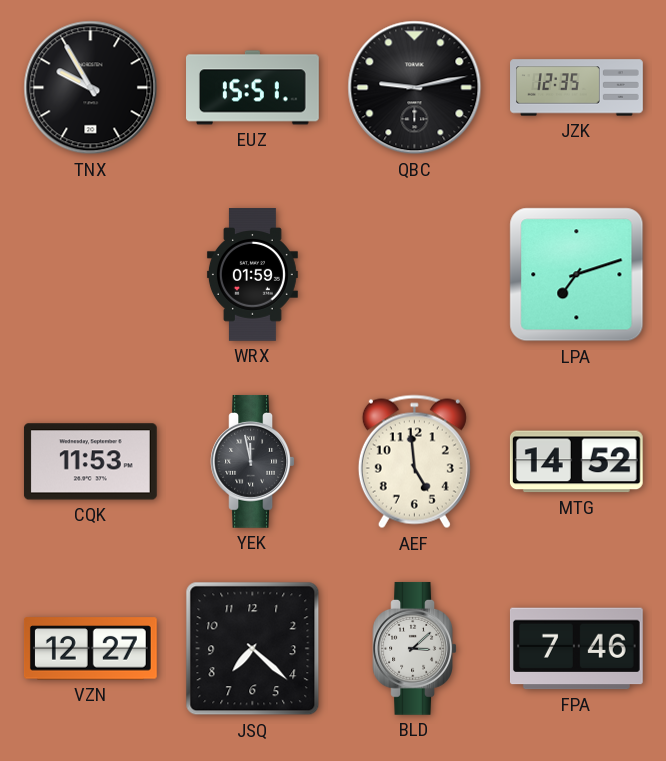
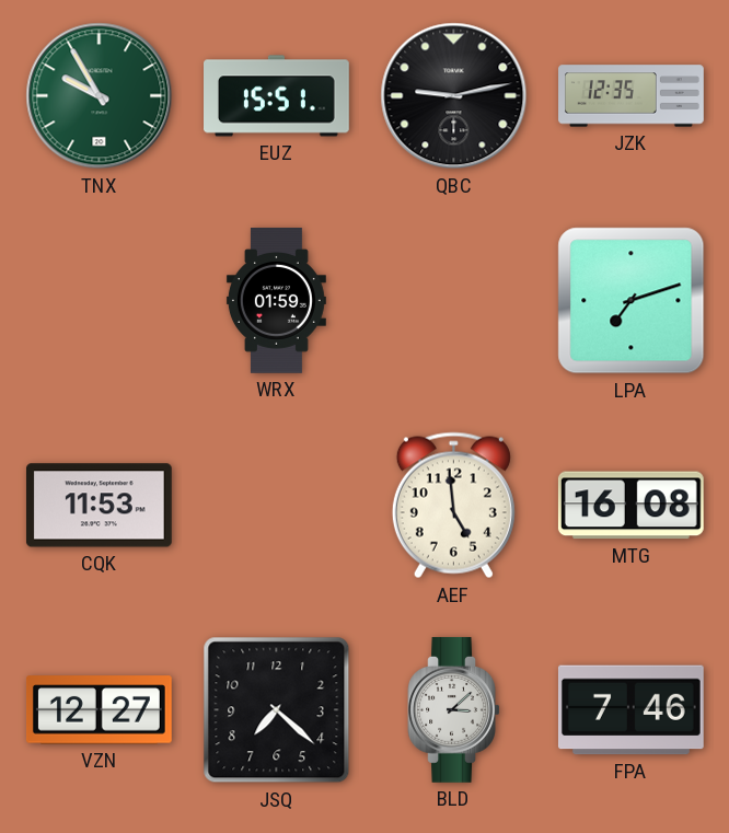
TNX dial: black -> green
YEK: 11:58 -> none
MTG: 14:52 -> 16:08
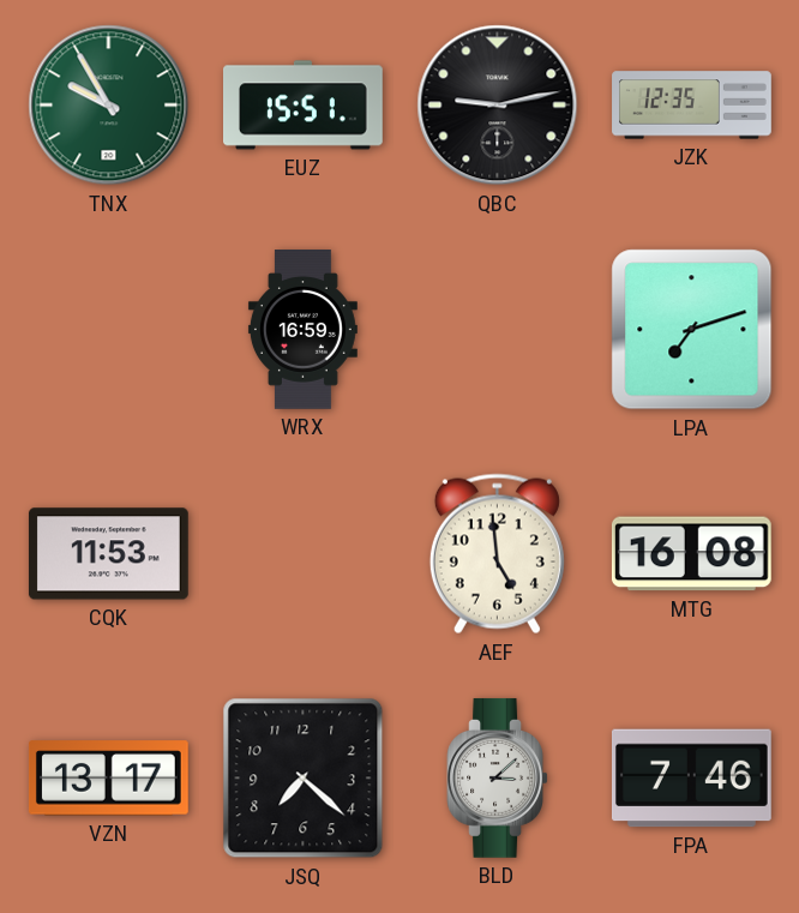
WRX: 01:59 -> 16:59
VZN: 12:27 -> 13:17
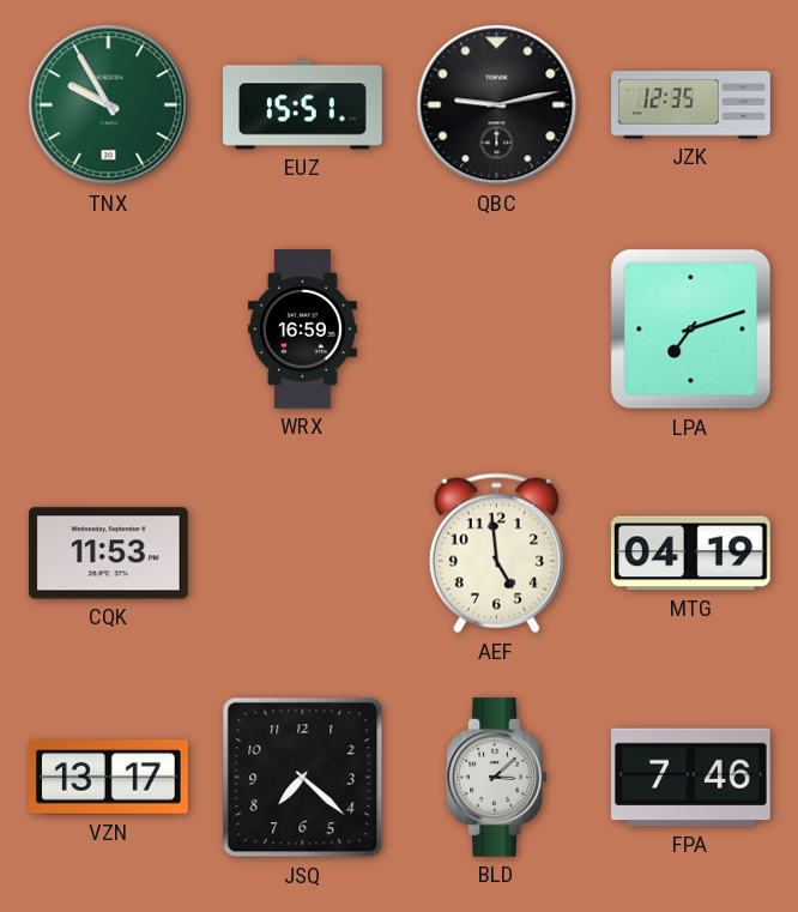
MTG: 16:08 -> 04:19
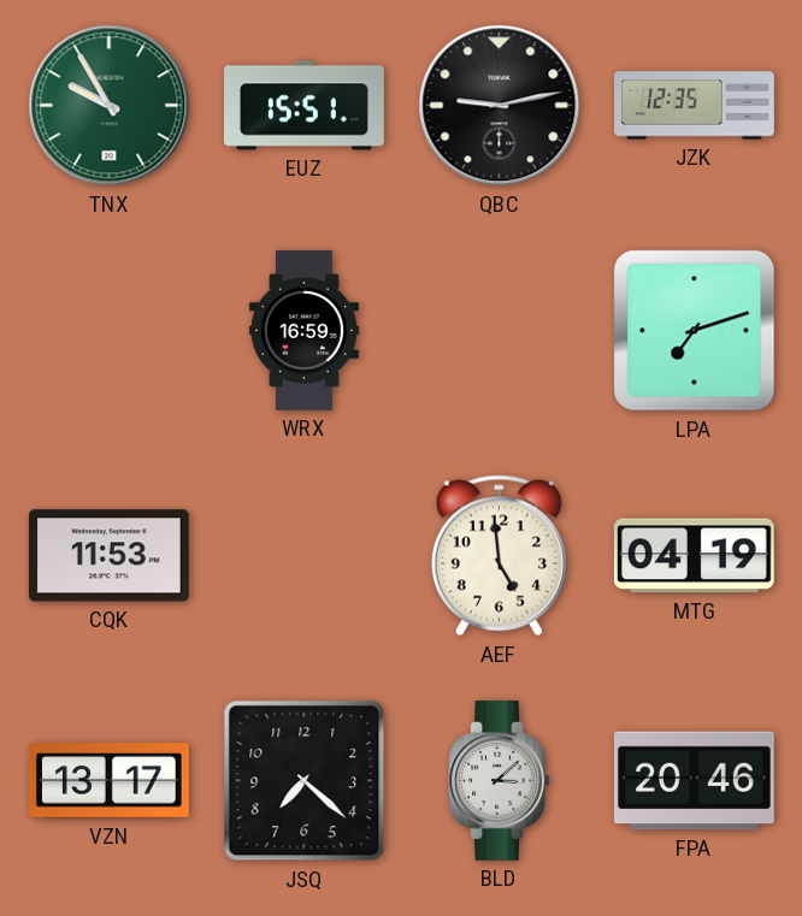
FPA: 7:46 -> 20:46
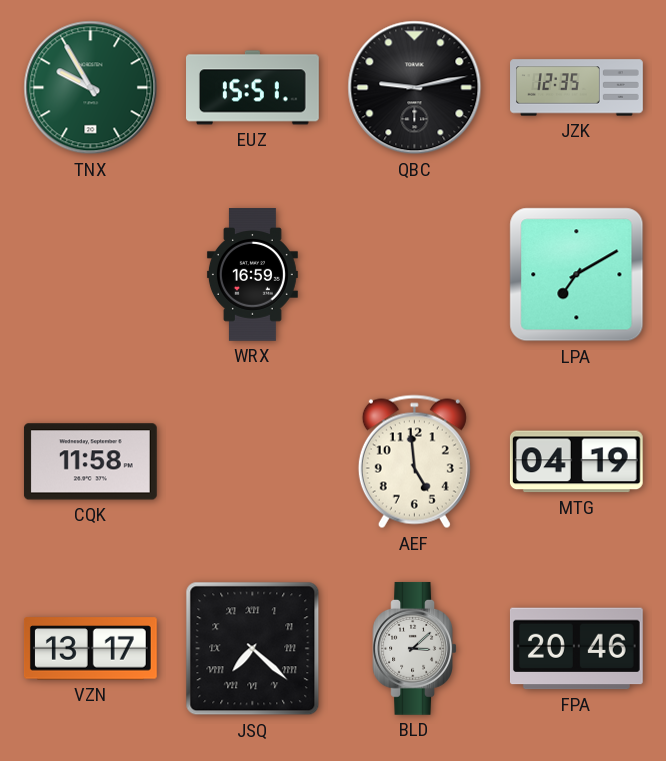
LPA: 7:12 -> 7:10
CQK: 11:53 -> 11:58
JSQ numerals: Arabic -> Roman
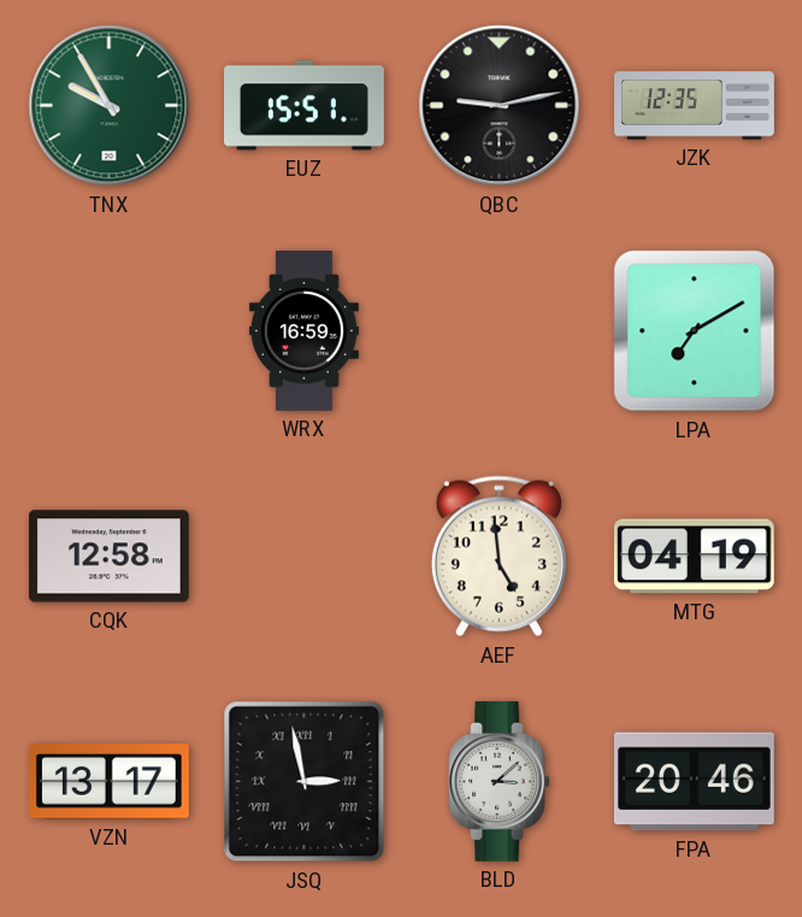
CQK: 11:58 -> 12:58
JSQ: 7:22 -> 2:58
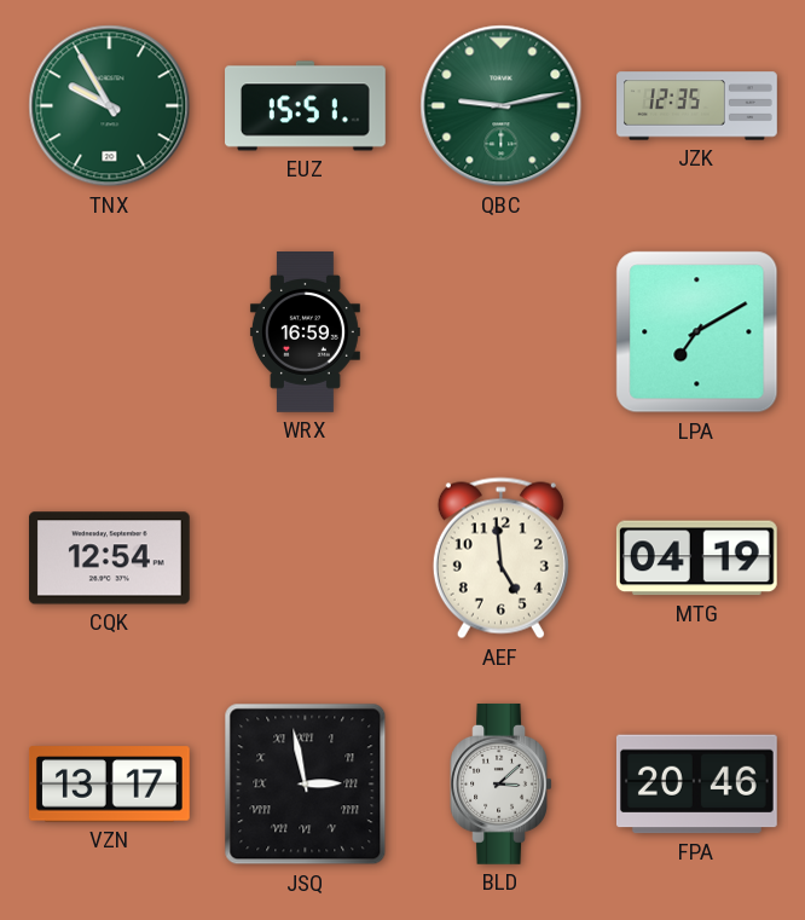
QBC dial: black -> green
CQK: 12:58 -> 12:54
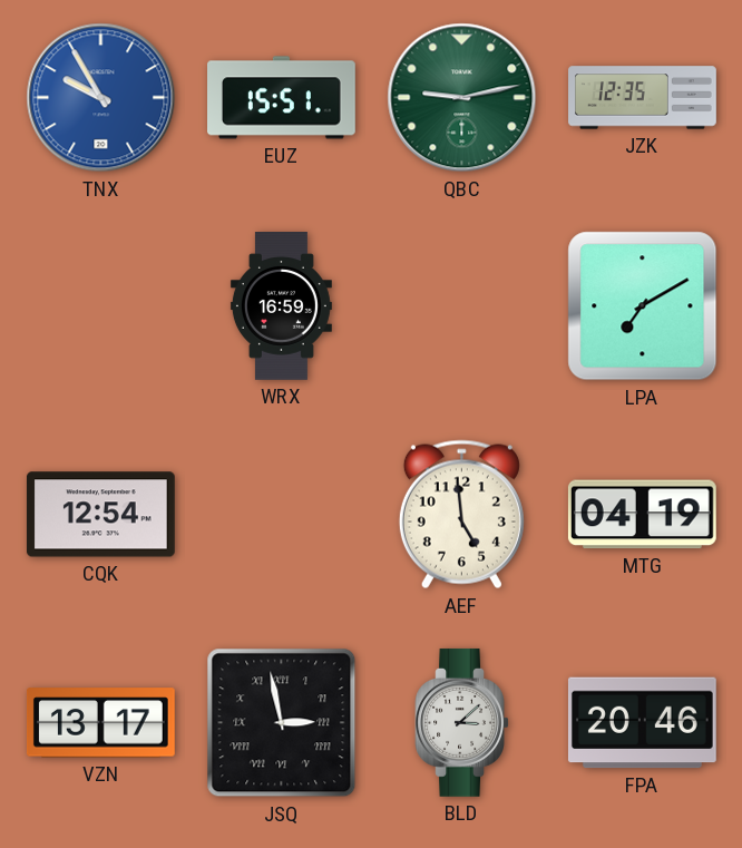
TNX dial: green -> blue
